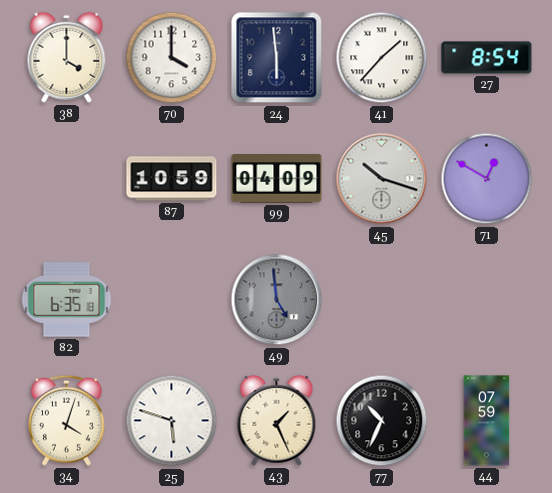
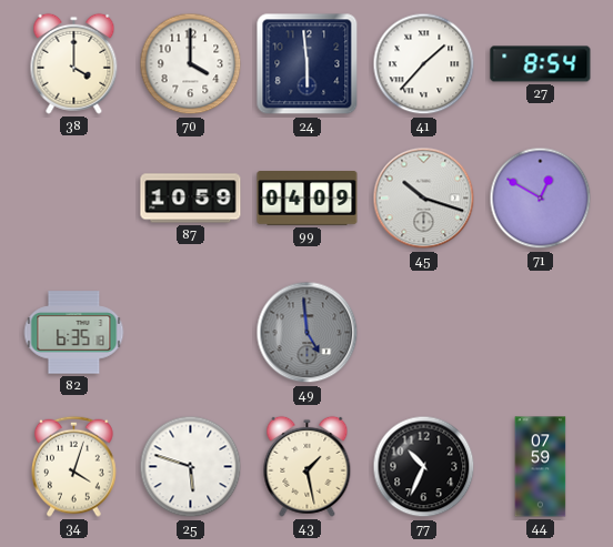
43: 1:26 -> 1:28
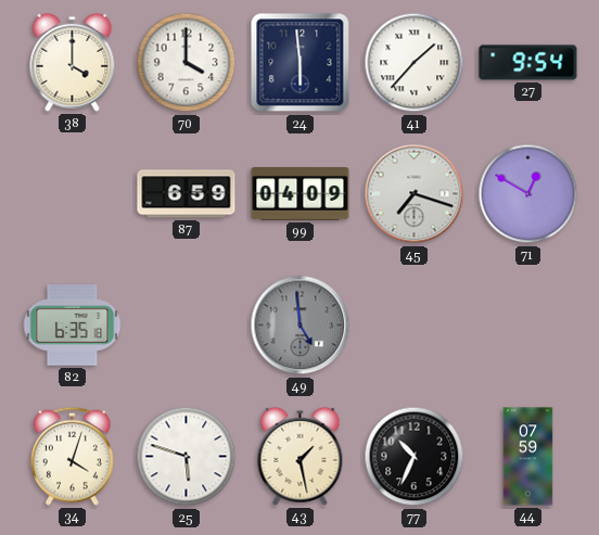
27: 8:54 -> 9:54
87: 10:59 -> 6:59
45: 10:18 -> 7:18
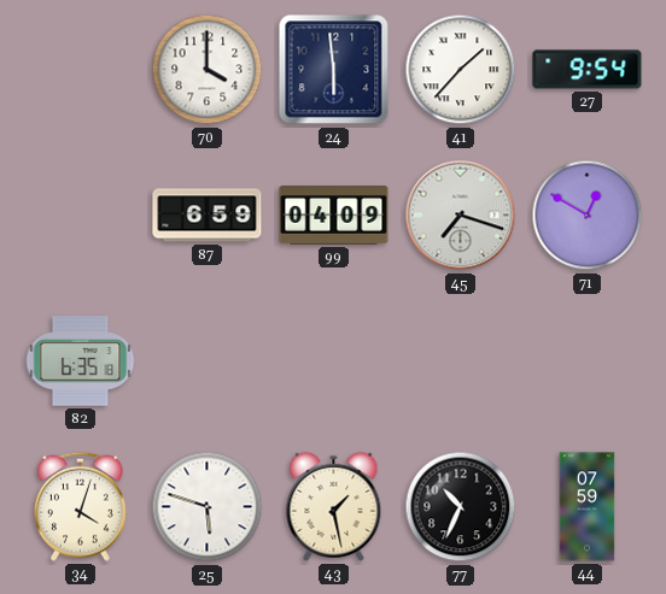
38: 4:00 -> none
49: 4:59 -> none
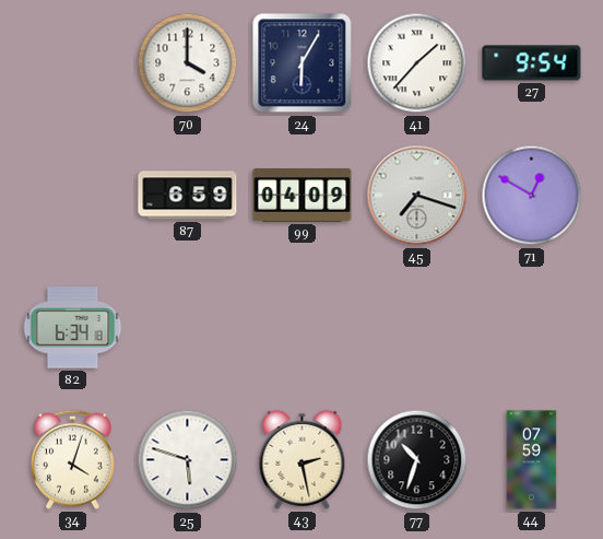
24: 5:59 -> 6:05
82: 6:35 -> 6:34
43: 1:28 -> 2:28
77: 10:34 -> 10:33
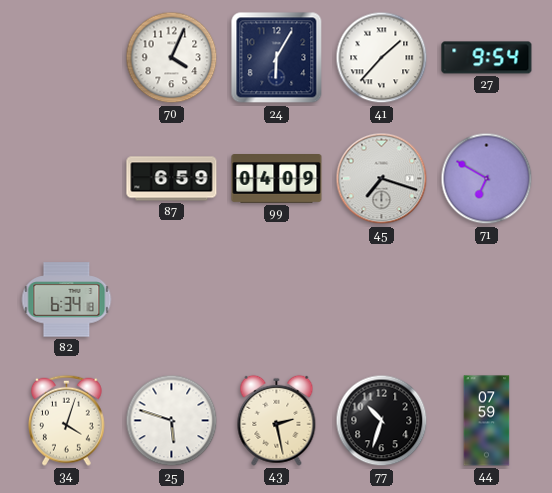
70: 4:00 -> 4:04
71: 12:50 -> 6:50
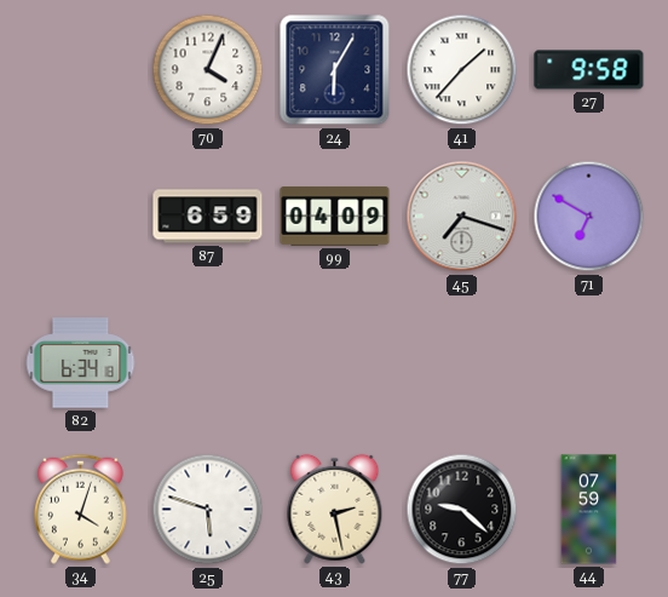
27: 9:54 -> 9:58
77: 10:33 -> 9:22
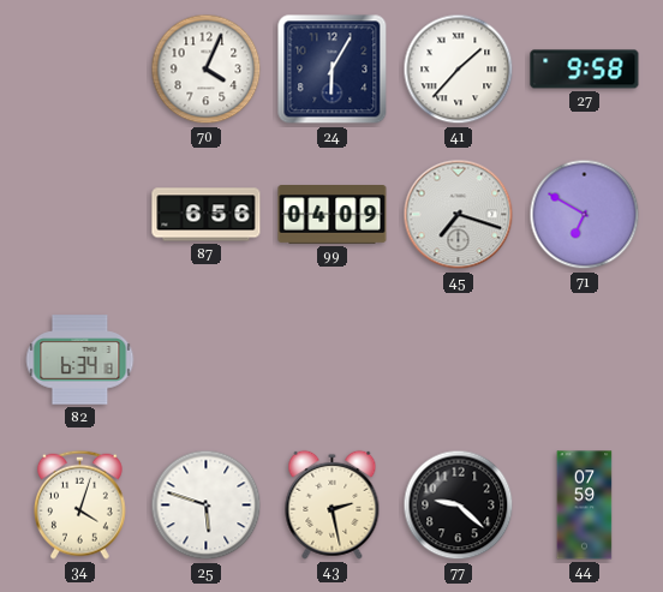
87: 6:59 -> 6:56
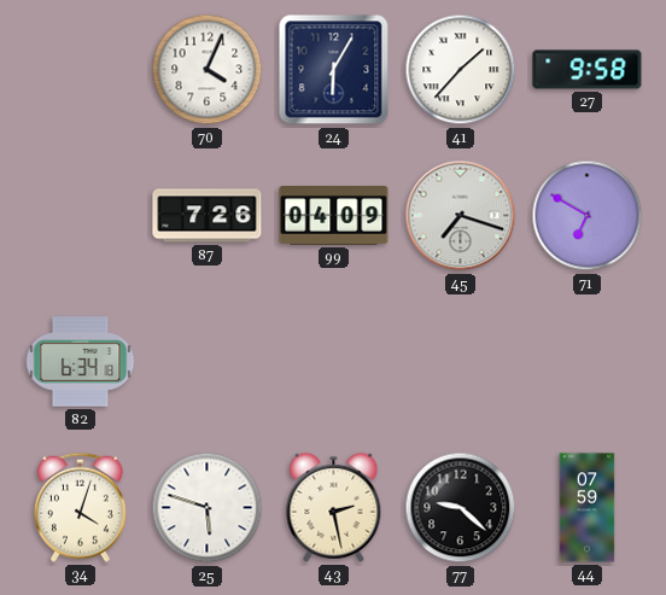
87: 6:56 -> 7:26
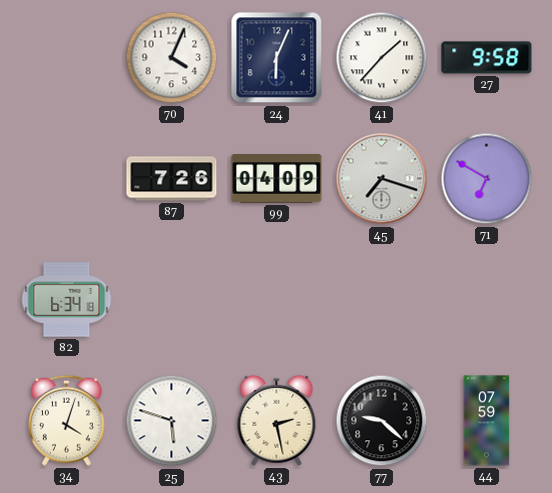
24: 6:05 -> 6:04
